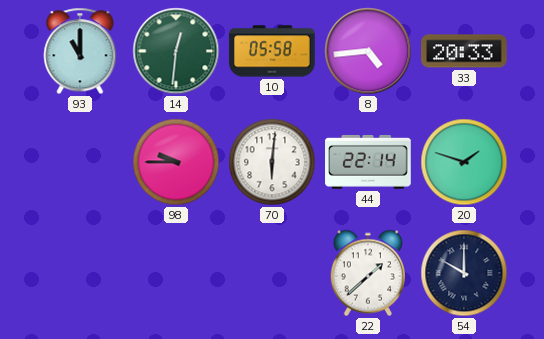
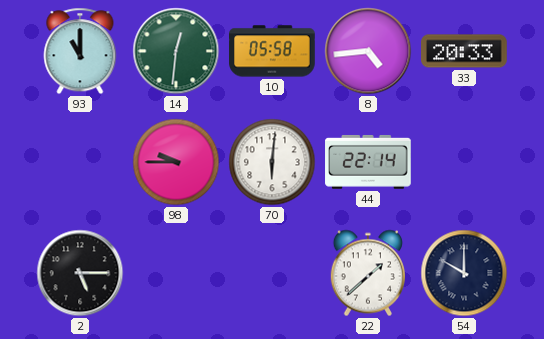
20: 1:48 -> none
2: none -> 5:15
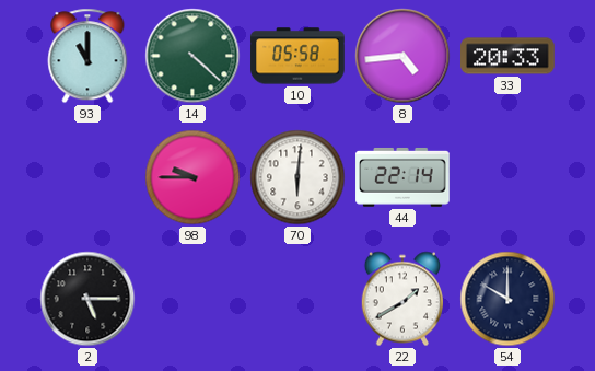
14: 12:31 -> 4:22
22: 1:38 -> 1:40
